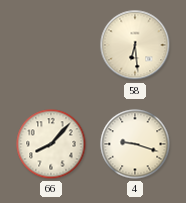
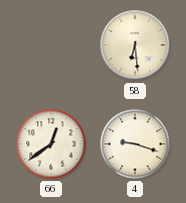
66: 8:07 -> 12:39
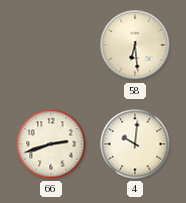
66: 12:39 -> 2:42
4: 9:18 -> 10:01
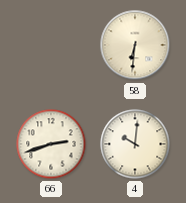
58: 6:29 -> 6:31
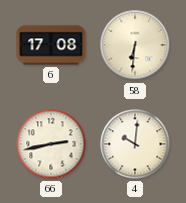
6: none -> 17:08
66: 2:42 -> 2:43
